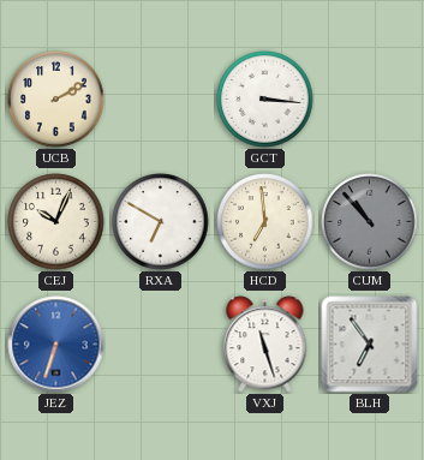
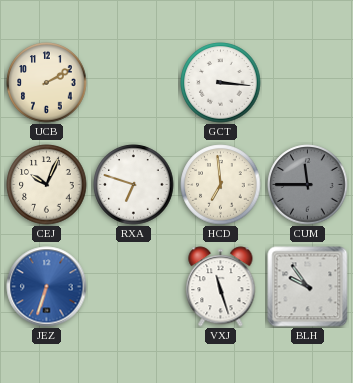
RXA: 6:50 -> 6:48
CUM: 10:53 -> 11:45
BLH: 6:54 -> 9:54
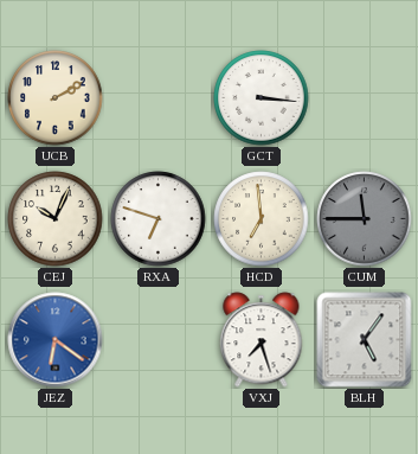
JEZ: 6:33 -> 6:21
VXJ: 11:27 -> 7:27
BLH: 9:54 -> 5:06
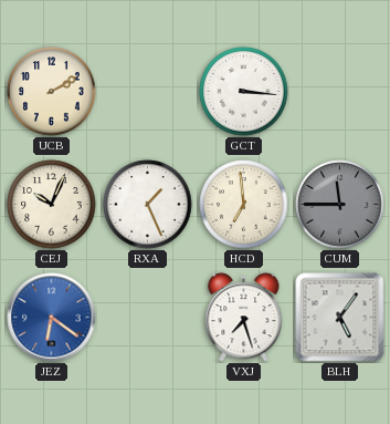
RXA: 6:48 -> 1:26
